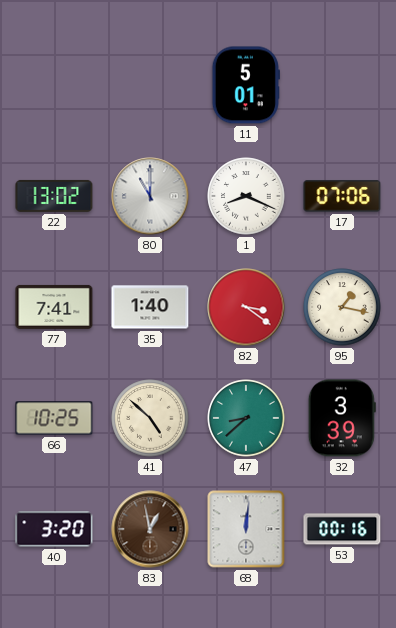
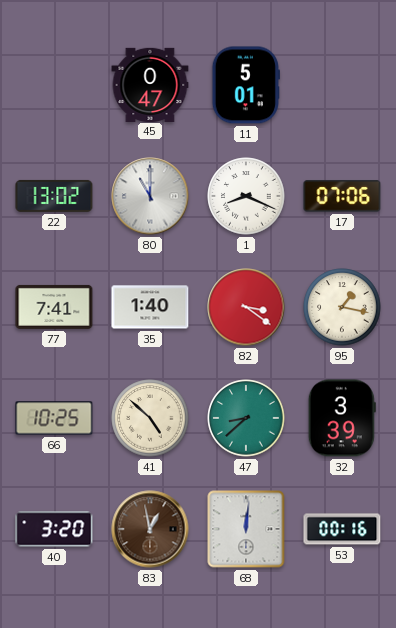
45: none -> 0:47
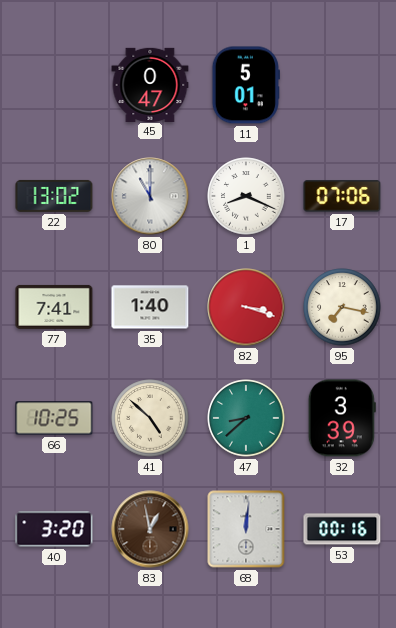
82: 3:21 -> 3:18
95: 1:17 -> 7:17
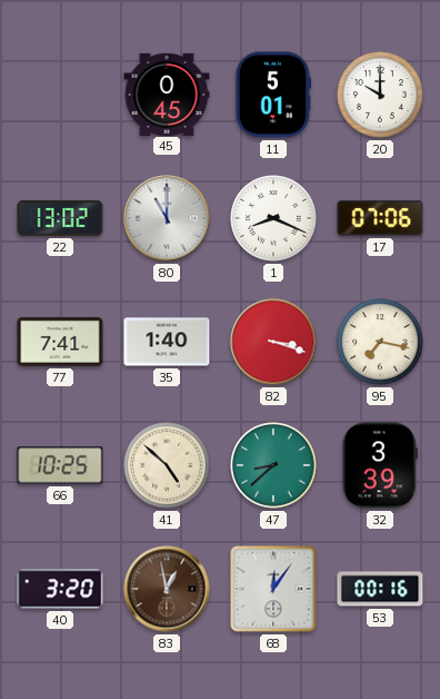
45: 0:47 -> 0:45
20: none -> 10:00
68: 12:01 -> 12:06
